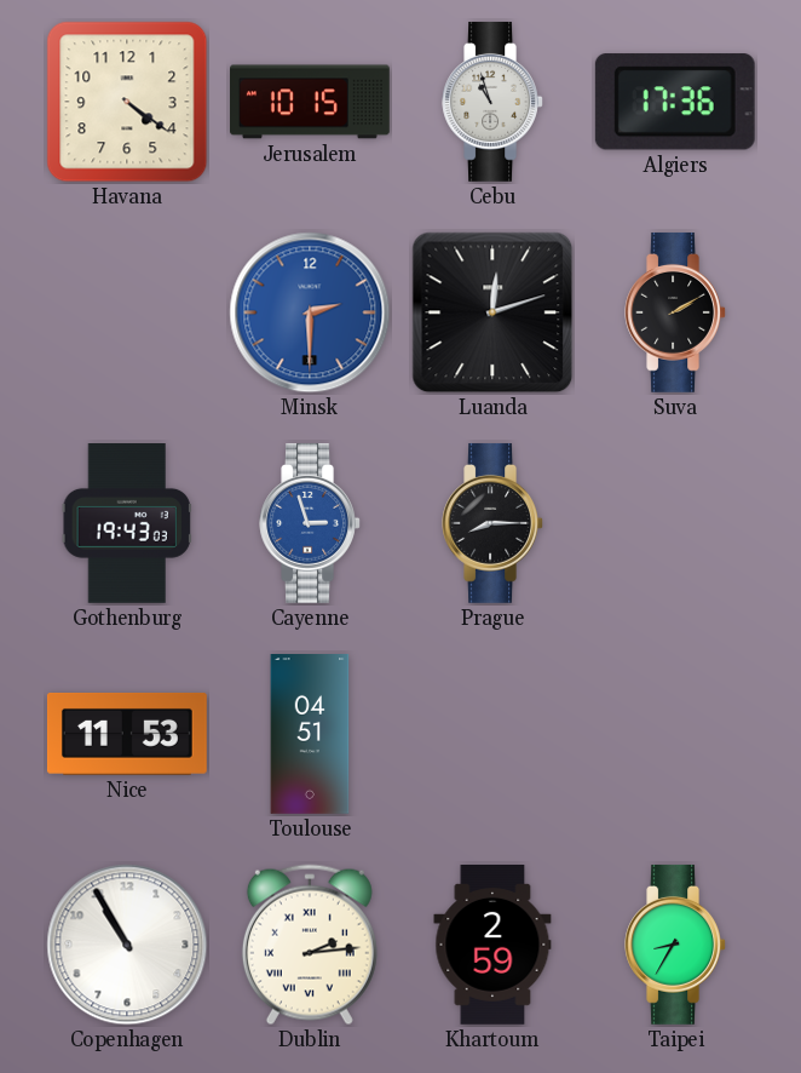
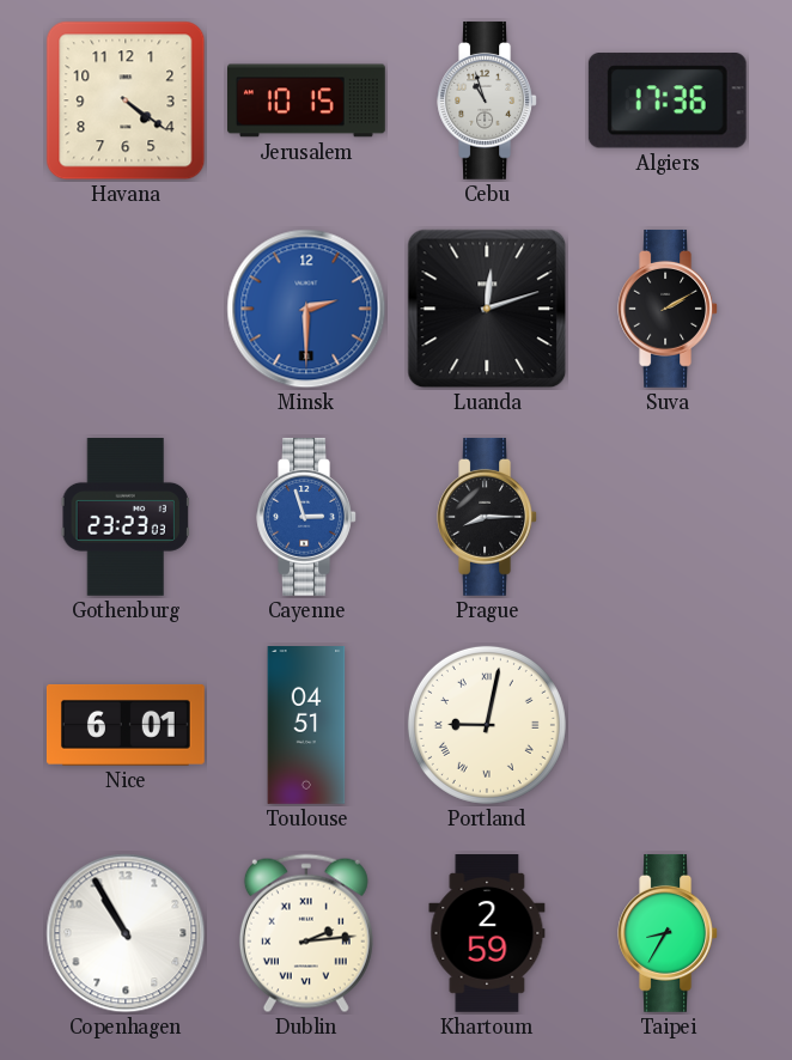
Gothenburg: 19:43 -> 23:23
Nice: 11:53 -> 6:01
Portland: none -> 9:02
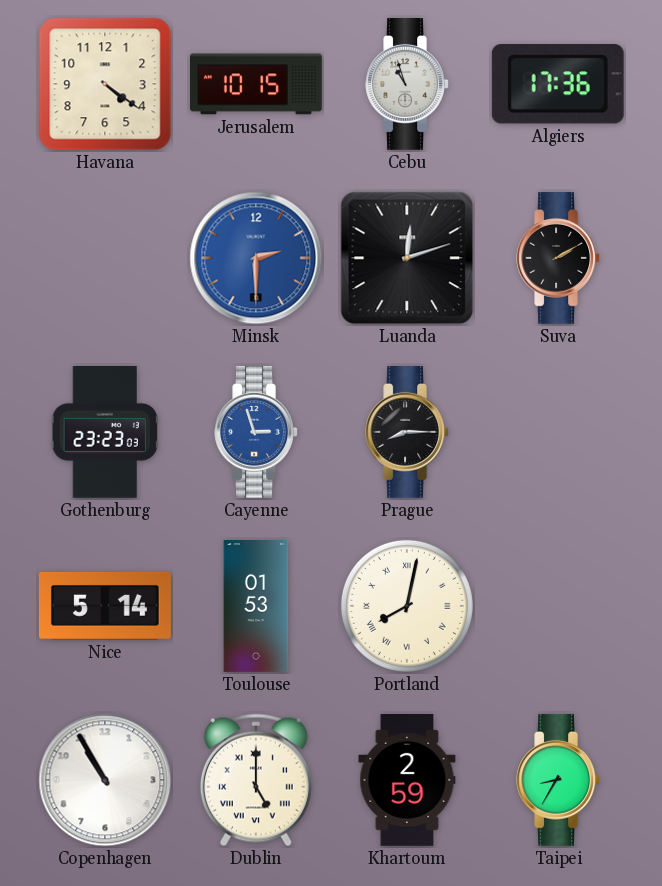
Nice: 6:01 -> 5:14
Toulouse: 04:51 -> 01:53
Portland: 9:02 -> 8:02
Dublin: 2:14 -> 5:00
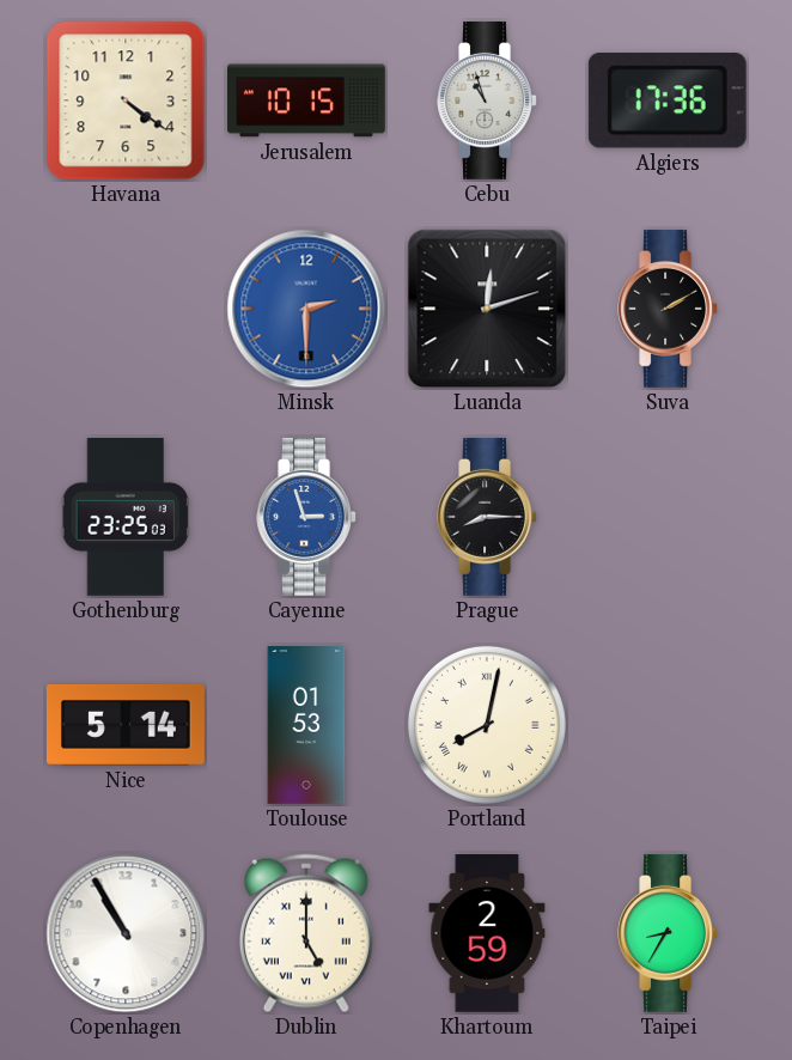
Gothenburg: 23:23 -> 23:25
